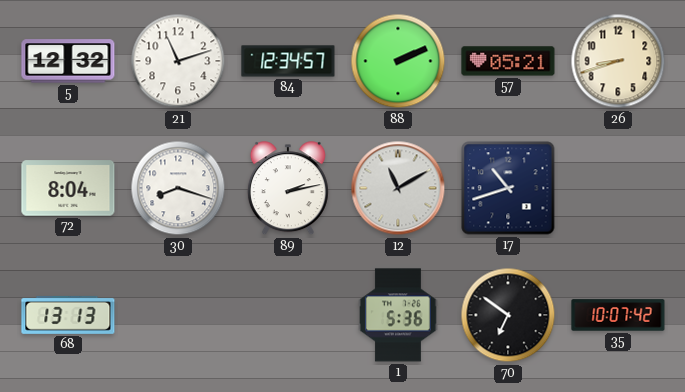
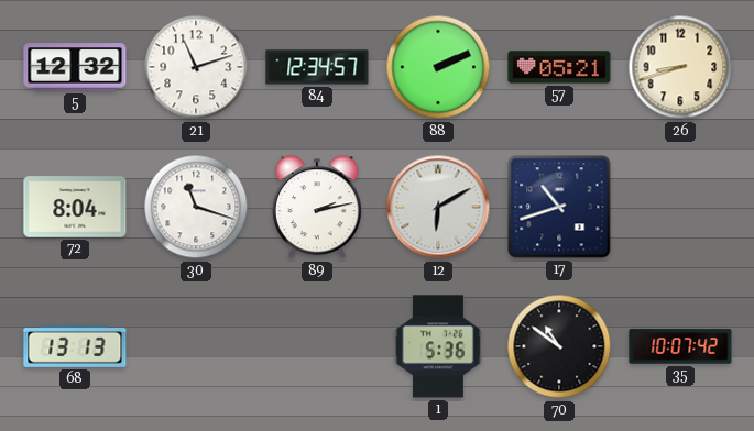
30: 8:18 -> 11:18
12: 11:10 -> 6:10
70: 6:51 -> 10:51
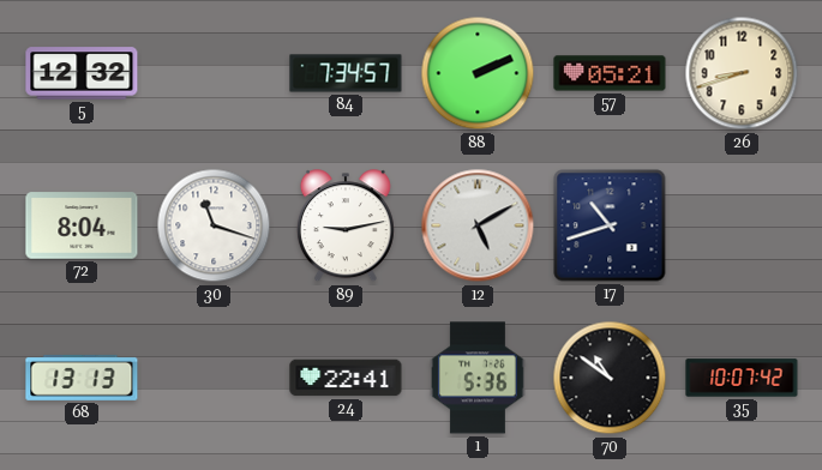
21: 11:12 -> none
84: 12:34 -> 7:34
89: 2:13 -> 9:13
12: 6:10 -> 5:10
24: none -> 22:41
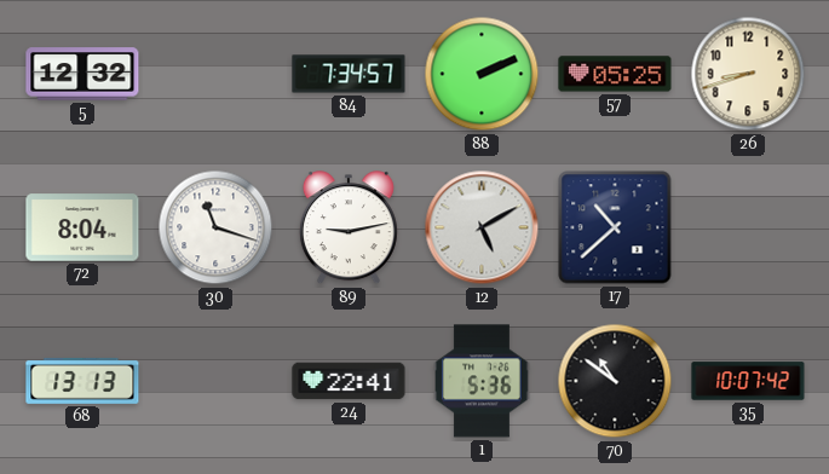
57: 05:21 -> 05:25
17: 10:42 -> 10:38
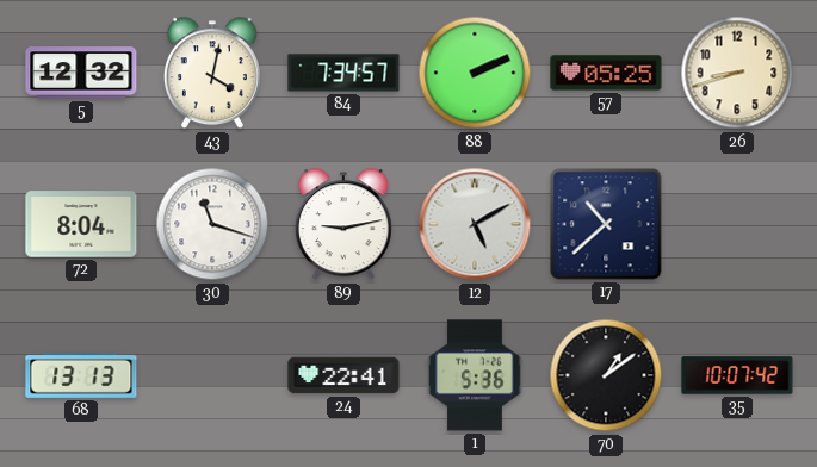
43: none -> 4:02
70: 10:51 -> 1:09
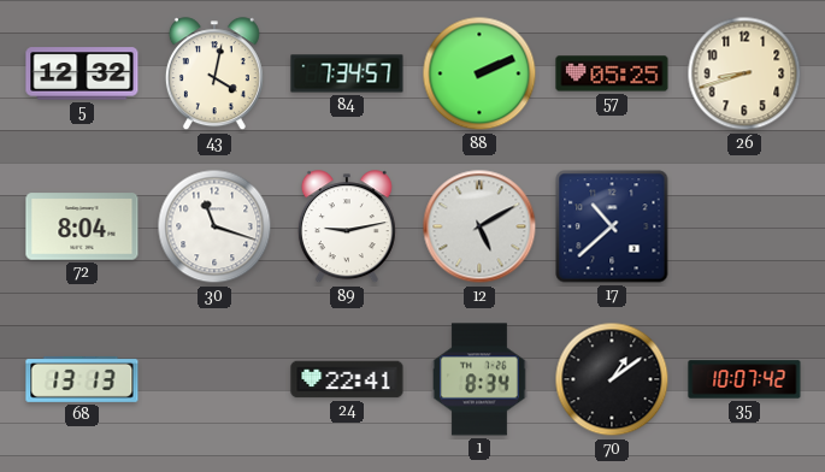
1: 5:36 -> 8:34
